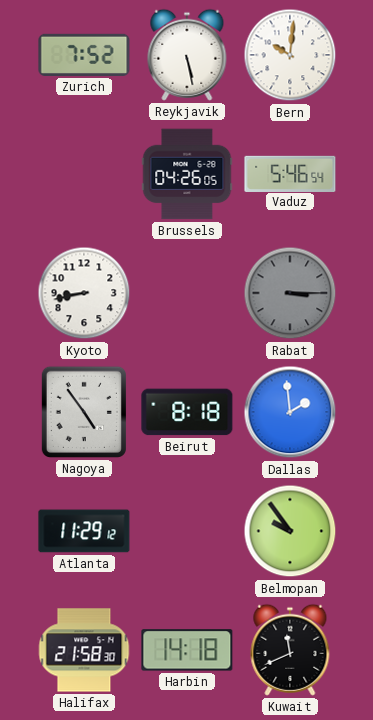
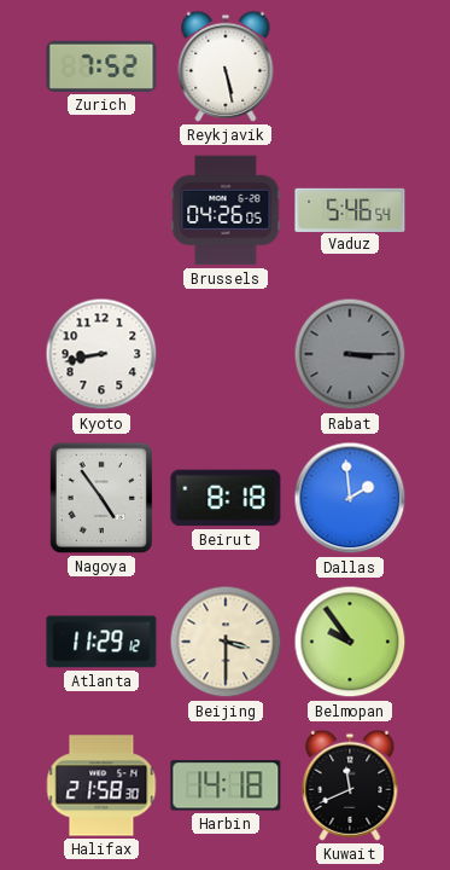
Bern: 10:01 -> none
Beijing: none -> 3:30
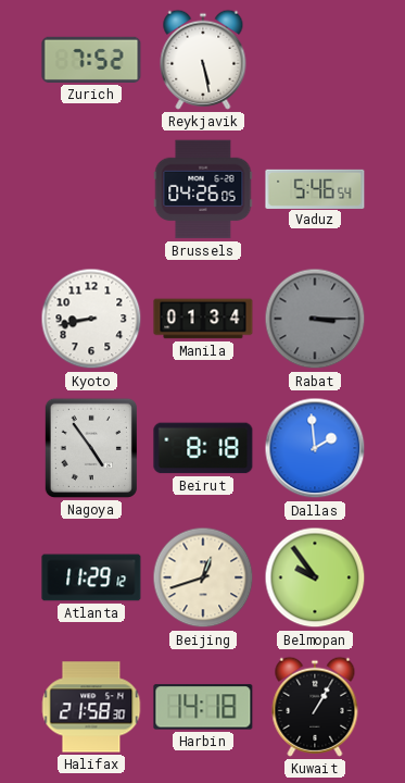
Manila: none -> 01:34
Beijing: 3:30 -> 12:42
Kuwait: 11:41 -> 1:05
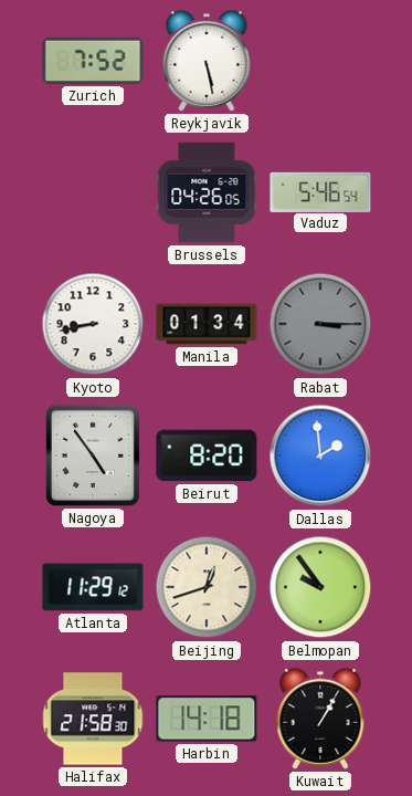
Beirut: 8:18 -> 8:20
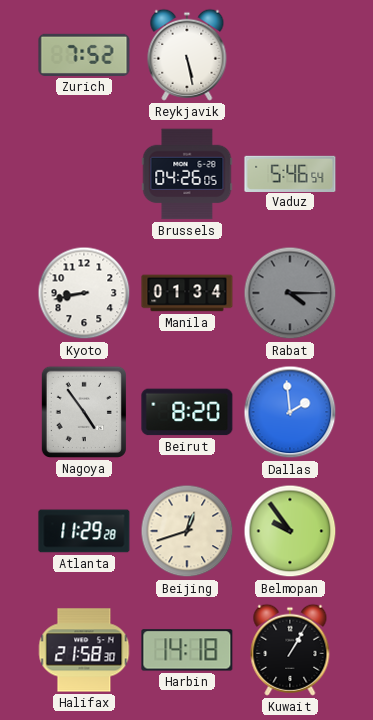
Rabat: 3:15 -> 4:15
Atlanta: 11:29:12 -> 11:29:28
